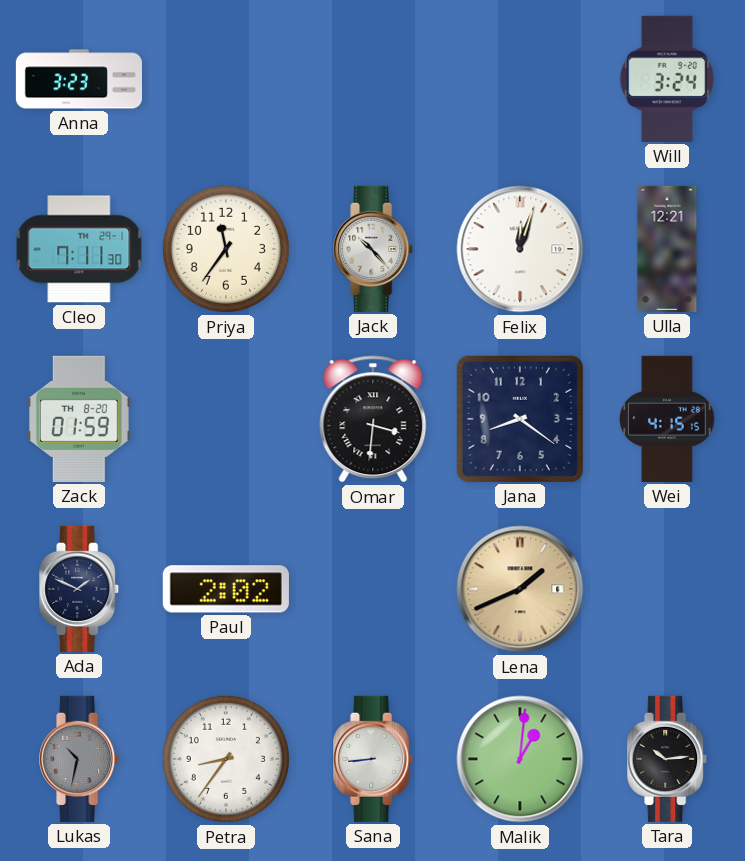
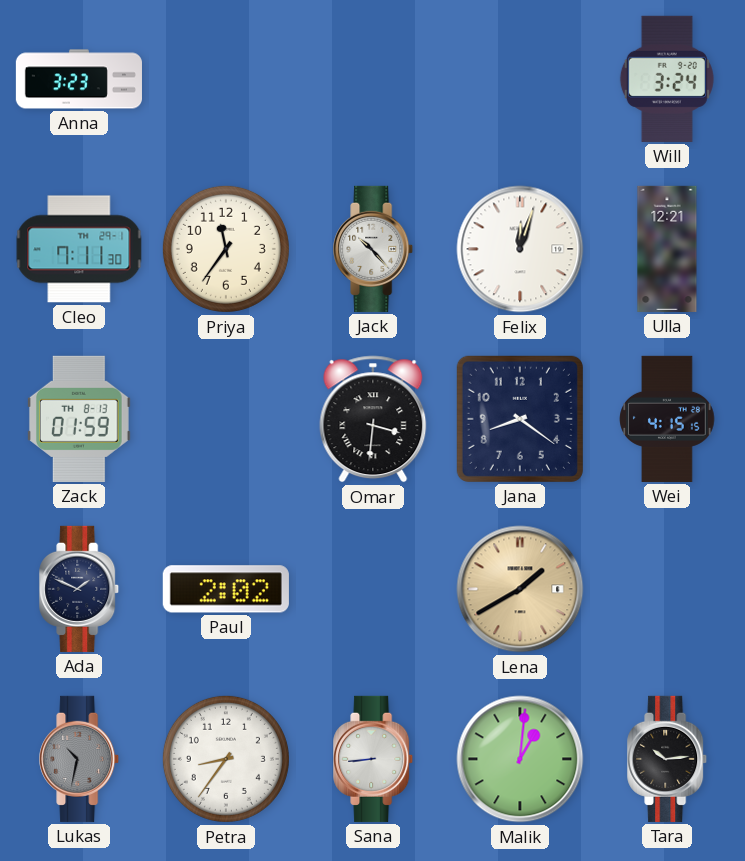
Zack date: TH 8-20 -> TH 8-13
Lena: 1:41 -> 1:40
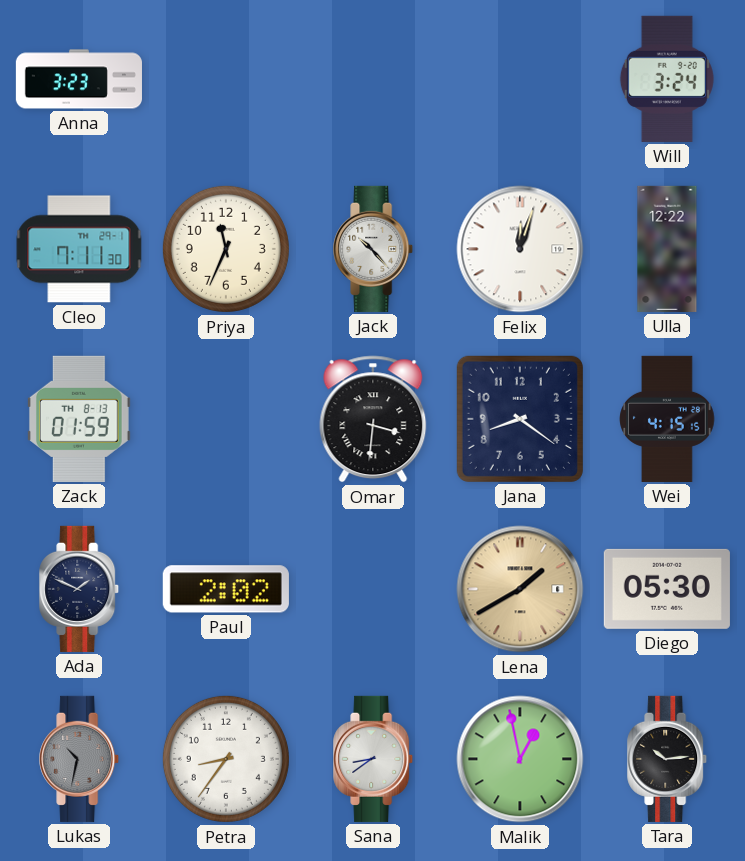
Priya: 11:36 -> 11:34
Ulla: 12:21 -> 12:22
Diego: none -> 05:30
Sana: 8:44 -> 8:39
Malik: 1:01 -> 12:58
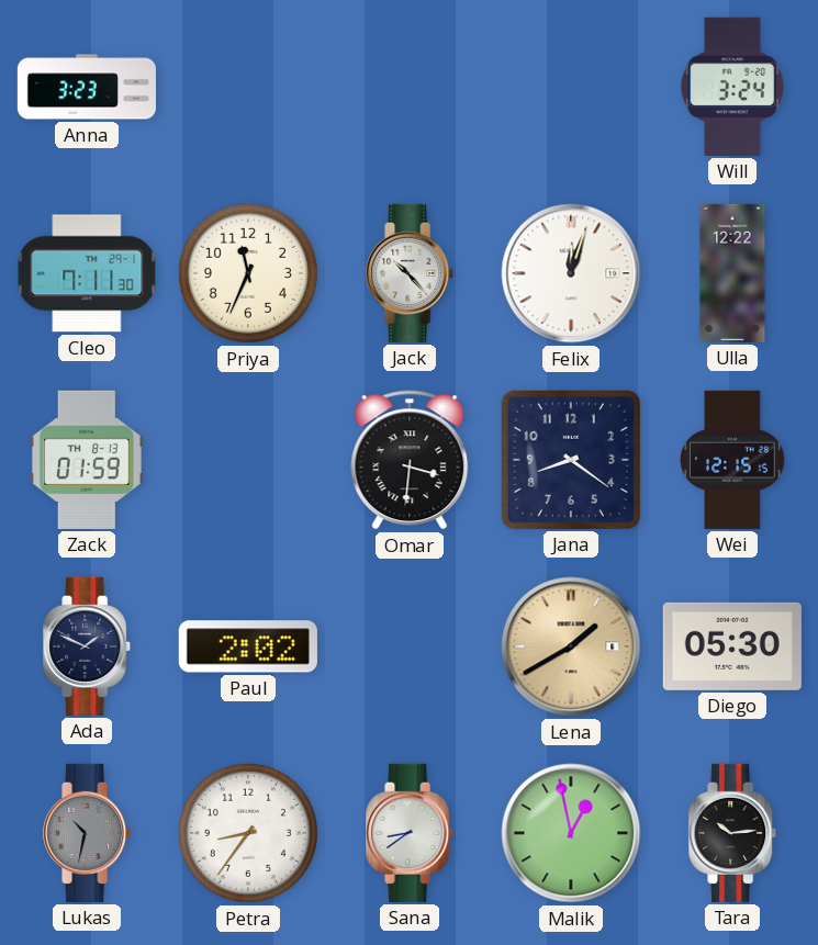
Wei: 4:15 -> 12:15
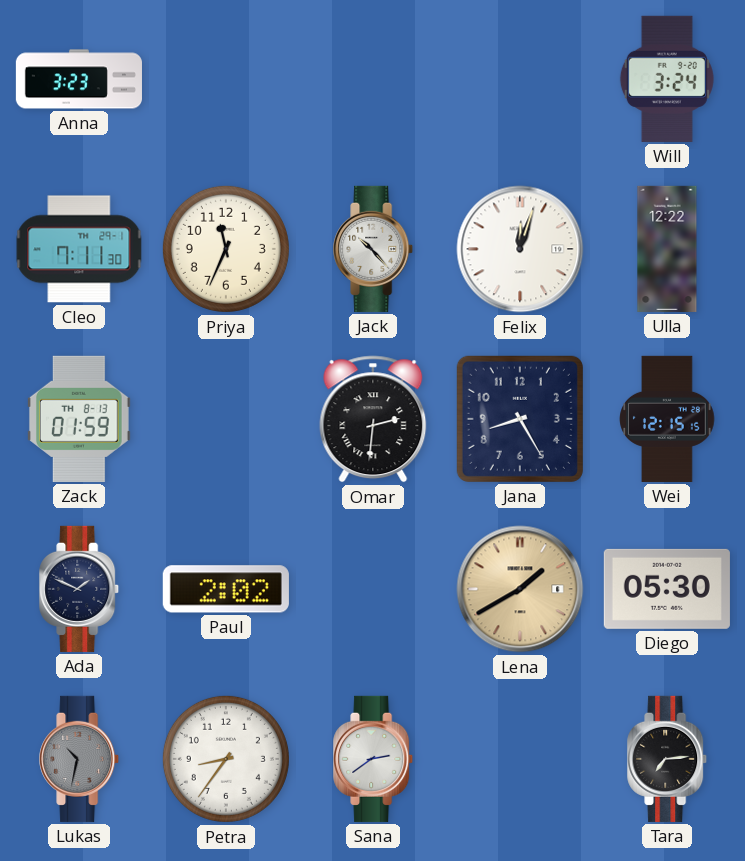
Omar: 3:31 -> 2:31
Jana: 8:21 -> 8:25
Sana: 8:39 -> 2:39
Malik: 12:58 -> none
Tara: 10:14 -> 7:14
